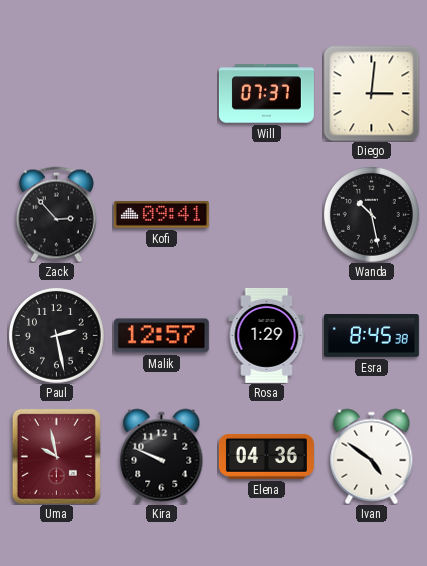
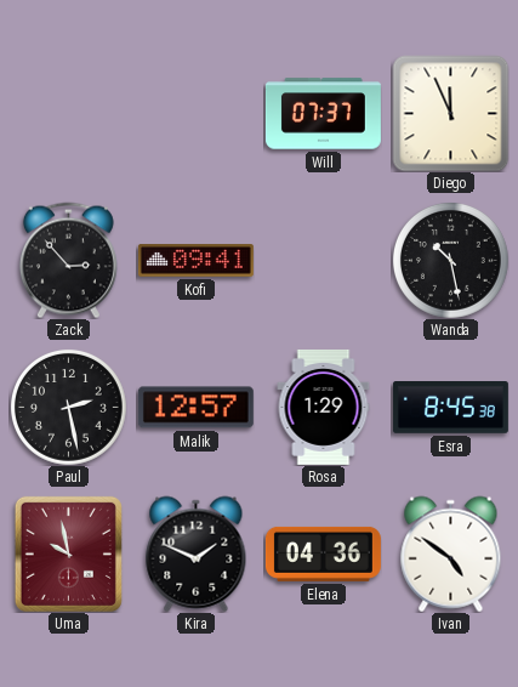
Diego: 3:01 -> 11:56
Kira: 9:49 -> 1:49
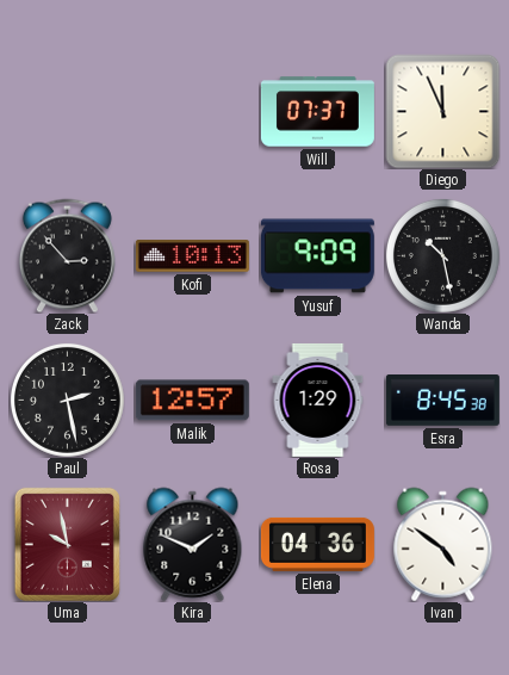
Kofi: 09:41 -> 10:13
Yusuf: none -> 9:09
